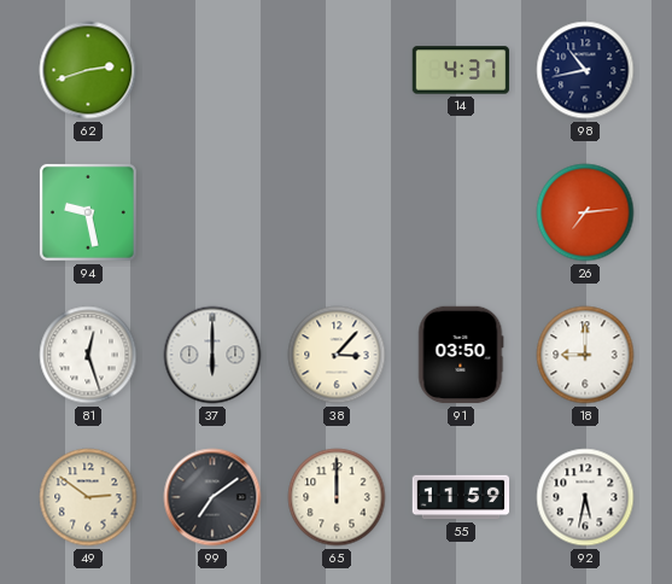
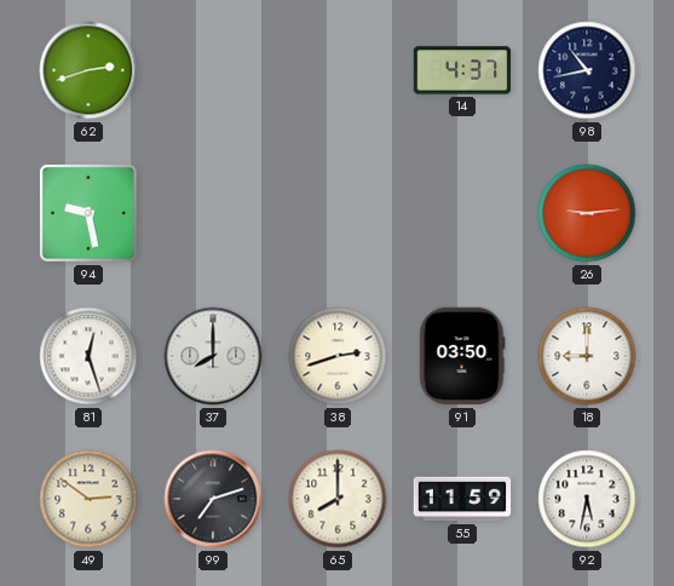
26: 7:14 -> 9:14
37: 6:00 -> 8:00
38: 3:07 -> 2:42
99: 7:09 -> 7:12
65: 12:00 -> 8:00
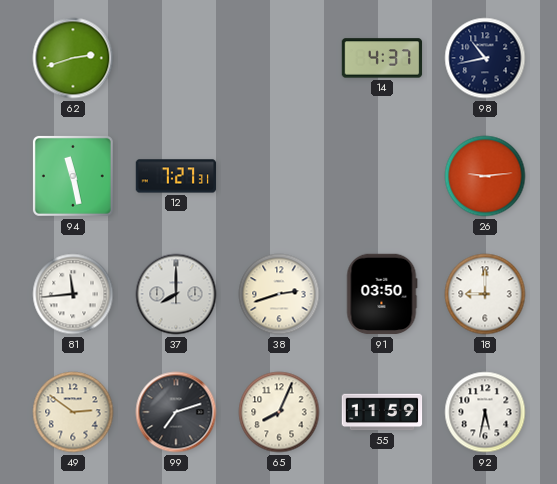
94: 9:28 -> 11:28
12: none -> 7:27
81: 12:27 -> 11:44
65: 8:00 -> 8:04
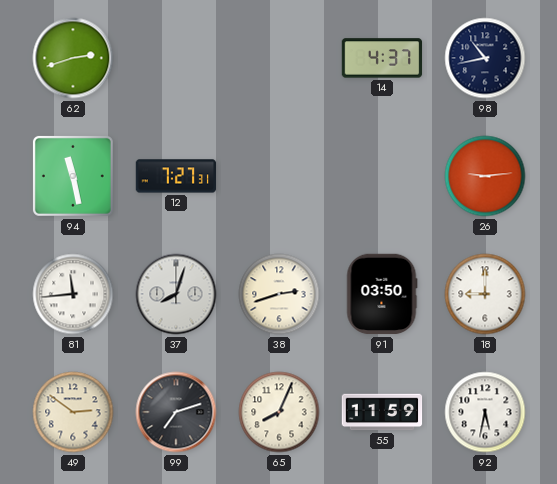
37: 8:00 -> 8:03
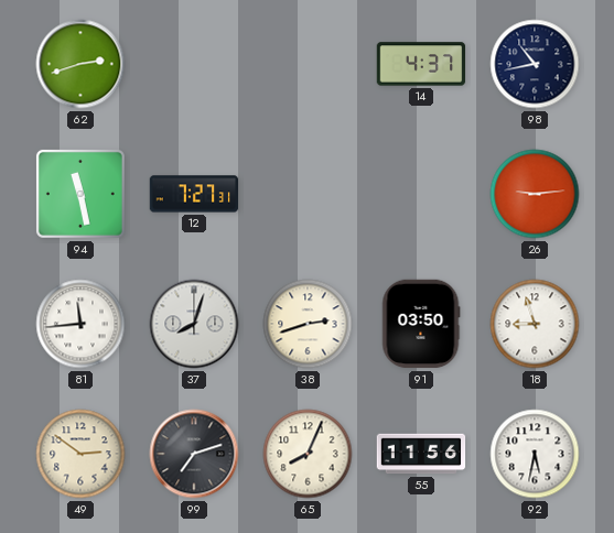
18: 9:00 -> 8:57
55: 11:59 -> 11:56
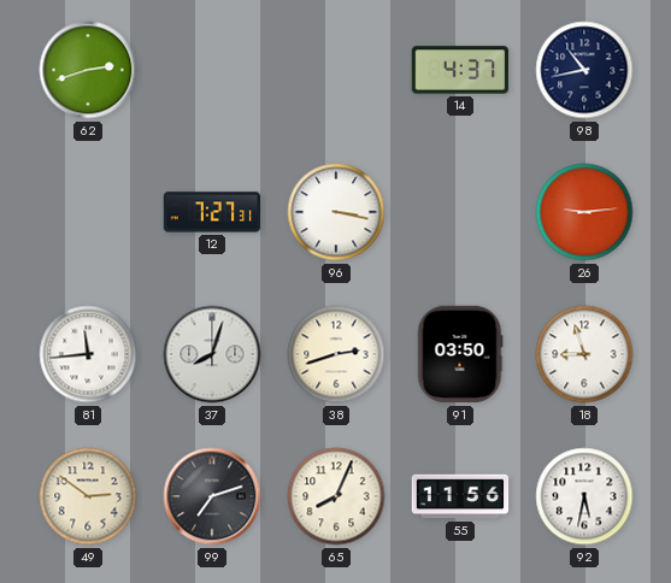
94: 11:28 -> none
96: none -> 3:17
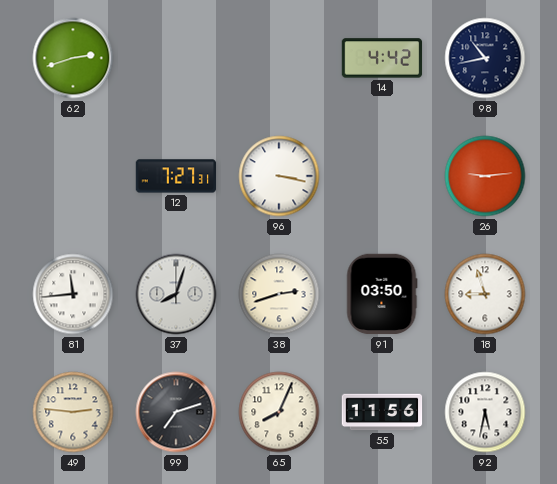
14: 4:37 -> 4:42
49: 2:51 -> 2:46
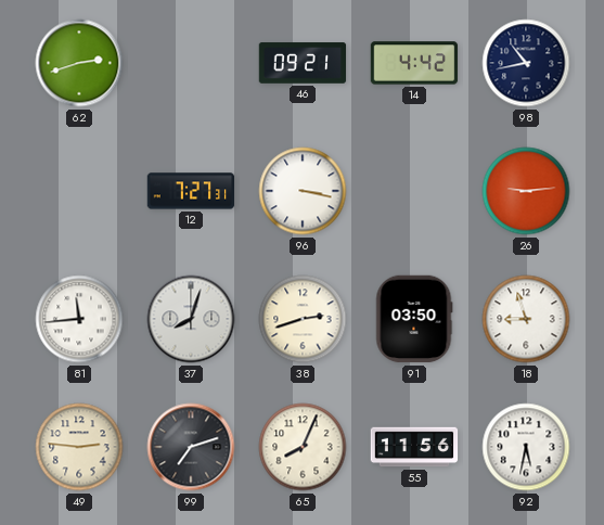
46: none -> 09:21
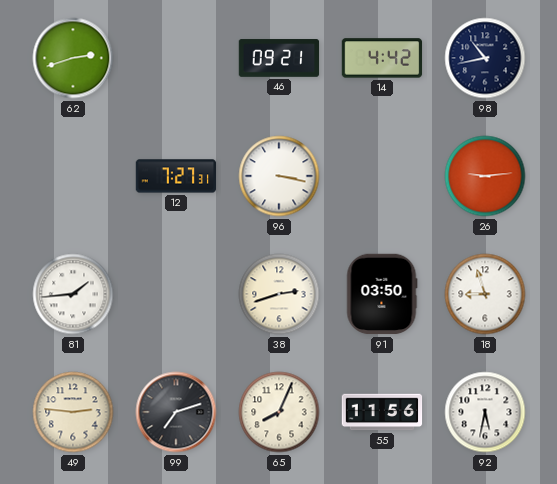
81: 11:44 -> 1:44
37: 8:03 -> none
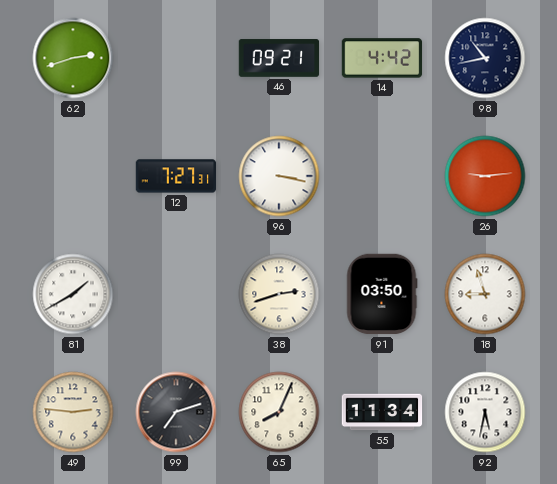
81: 1:44 -> 1:40
55: 11:56 -> 11:34
